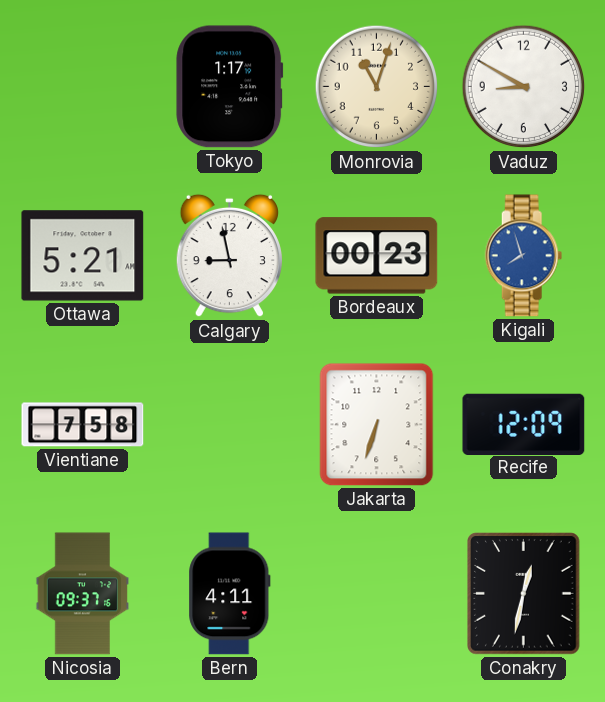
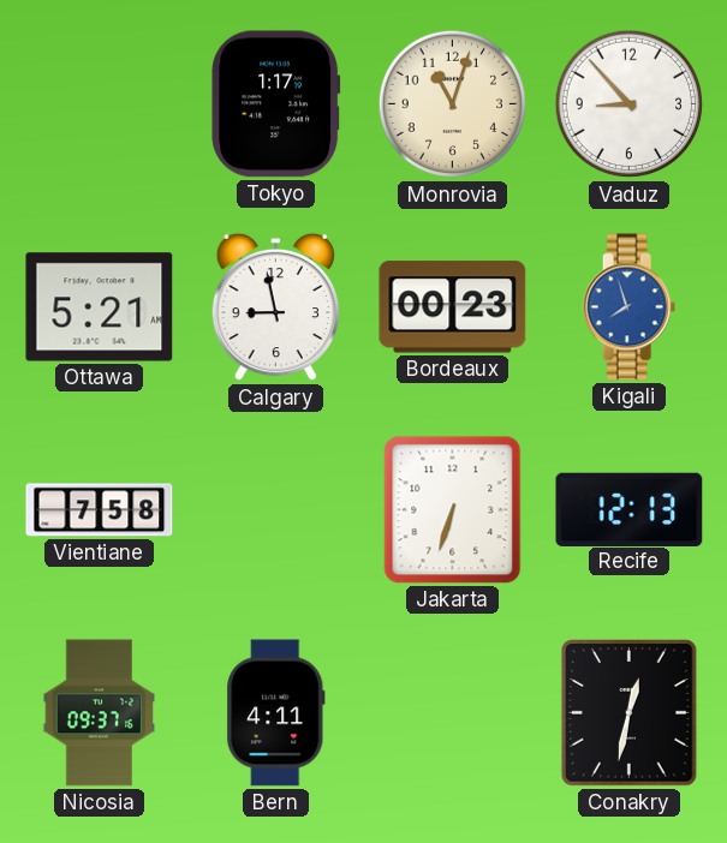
Vaduz: 8:50 -> 8:53
Recife: 12:09 -> 12:13
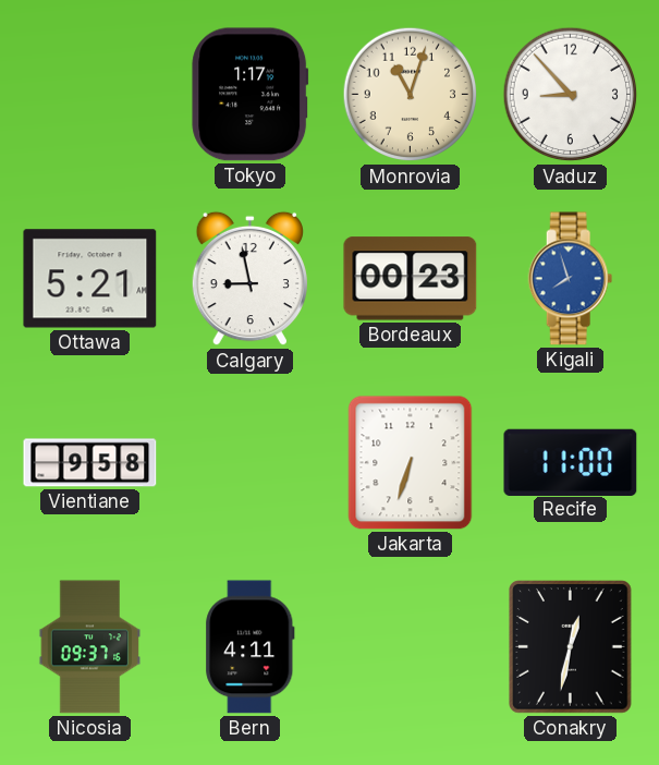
Vientiane: 7:58 -> 9:58
Recife: 12:13 -> 11:00
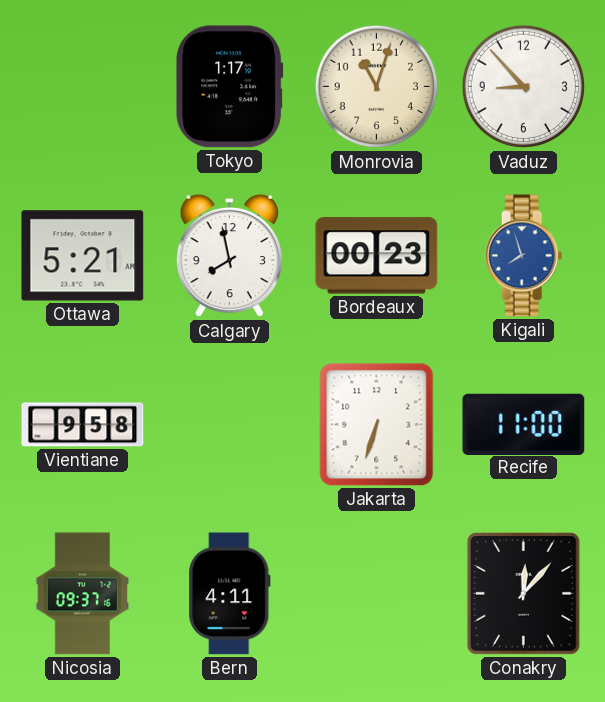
Calgary: 8:58 -> 7:58
Conakry: 12:32 -> 12:07
